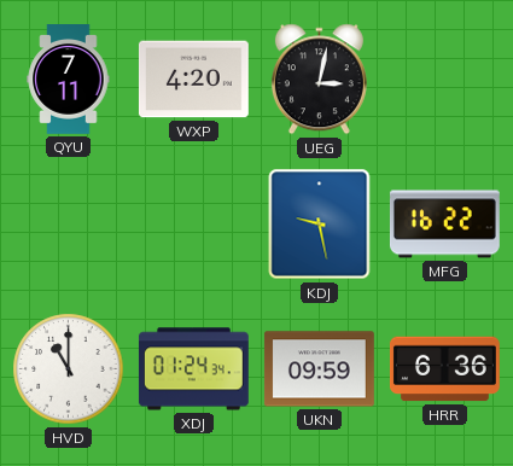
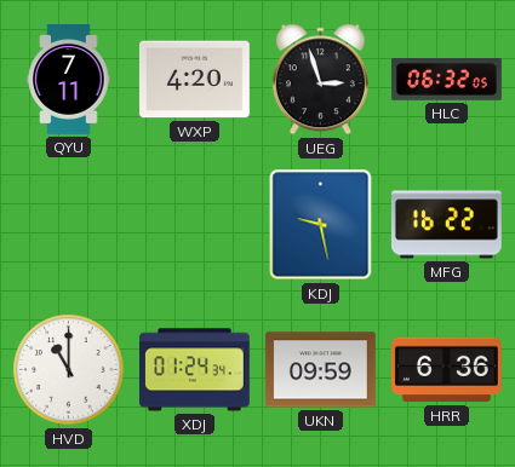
UEG: 3:02 -> 2:57
HLC: none -> 06:32
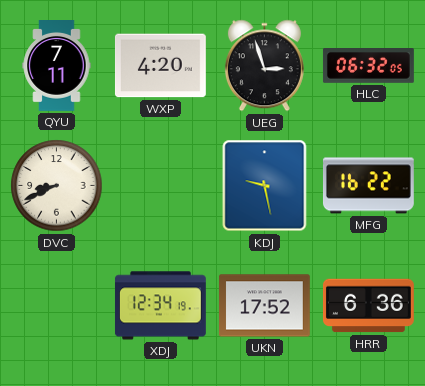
DVC: none -> 8:41
HVD: 11:00 -> none
XDJ: 01:24 -> 12:34
UKN: 09:59 -> 17:52
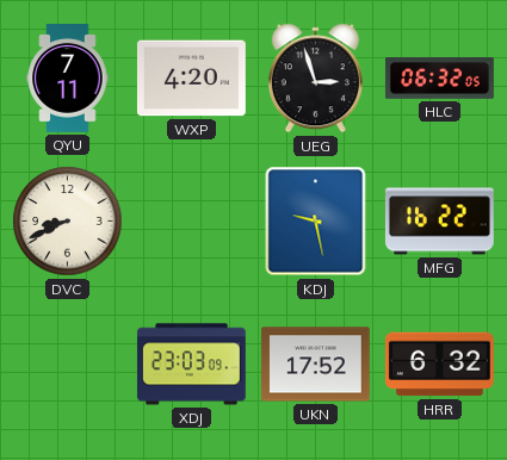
XDJ: 12:34 -> 23:03
HRR: 6:36 -> 6:32
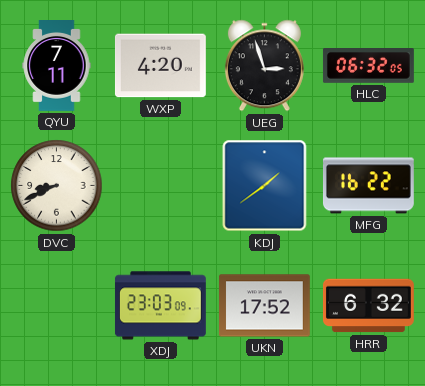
KDJ: 9:28 -> 1:39
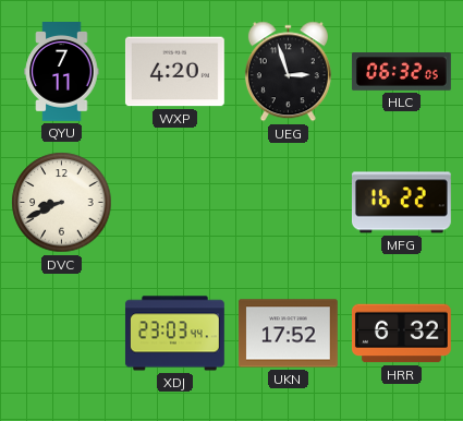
KDJ: 1:39 -> none
XDJ: 23:03:09 -> 23:03:44
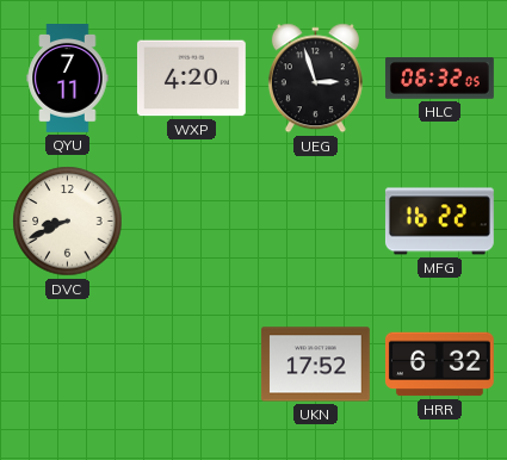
XDJ: 23:03 -> none
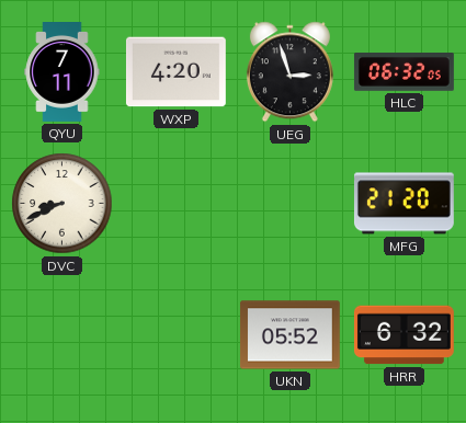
MFG: 16:22 -> 21:20
UKN: 17:52 -> 05:52
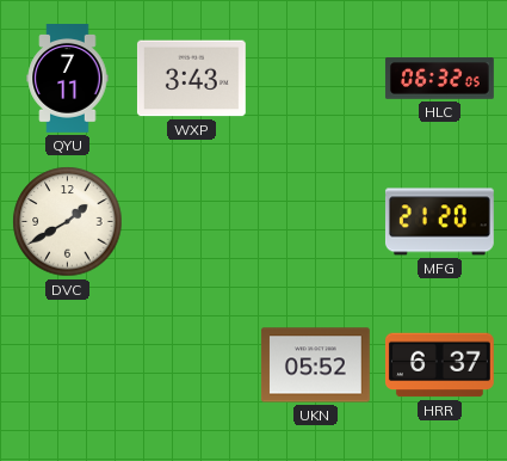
WXP: 4:20 -> 3:43
UEG: 2:57 -> none
DVC: 8:41 -> 1:40
HRR: 6:32 -> 6:37
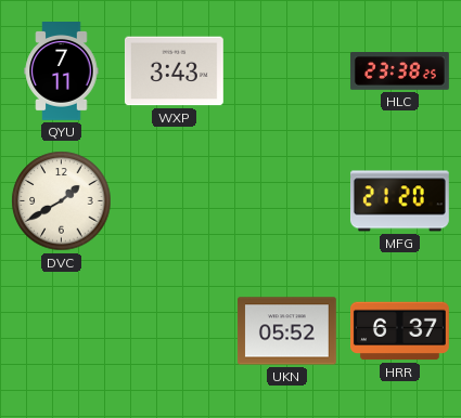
HLC: 06:32 -> 23:38
